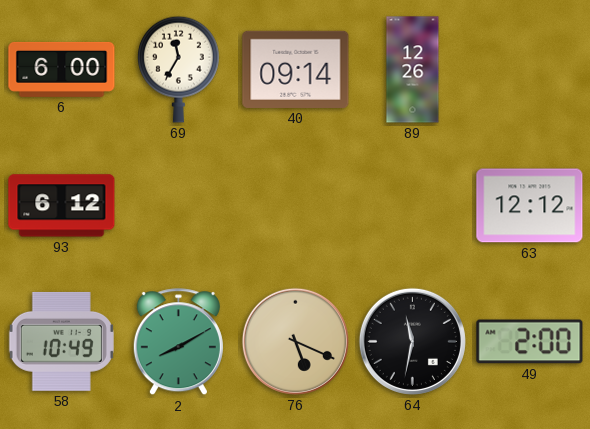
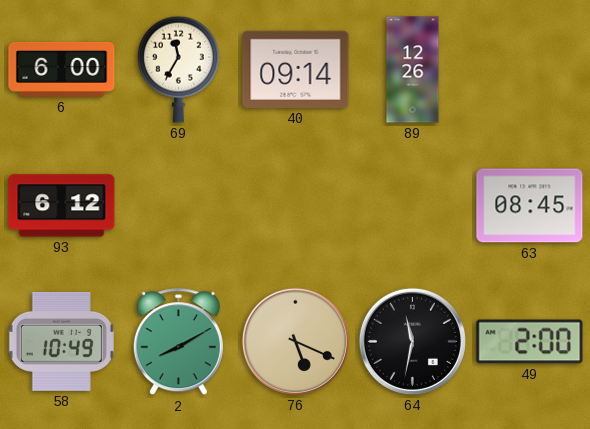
63: 12:12 -> 08:45
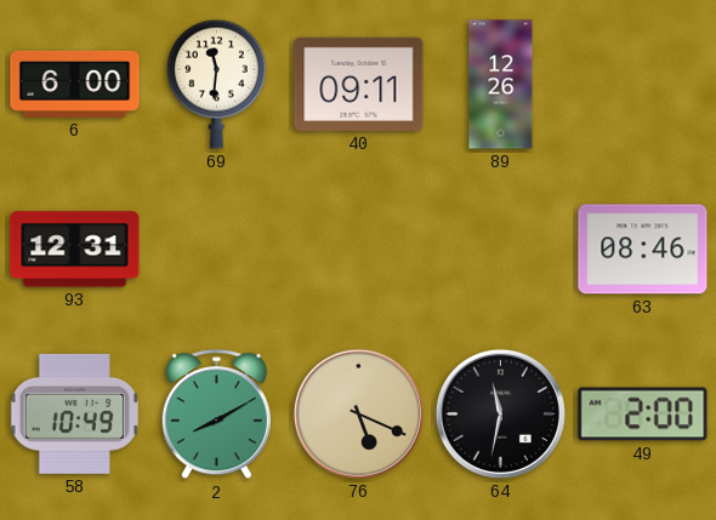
69: 11:35 -> 11:31
40: 09:14 -> 09:11
93: 6:12 -> 12:31
63: 08:45 -> 08:46
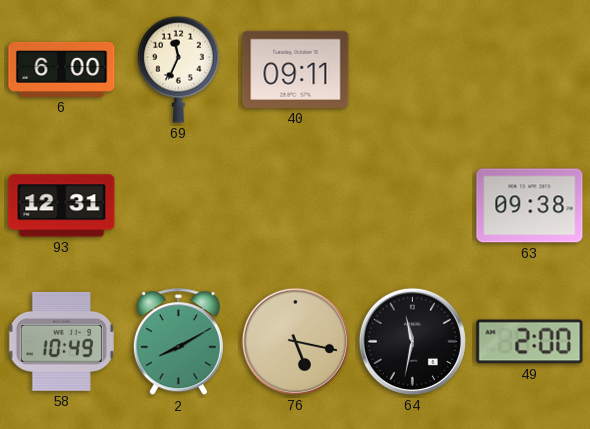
69: 11:31 -> 11:34
89: 12:26 -> none
63: 08:46 -> 09:38
76: 5:19 -> 5:17
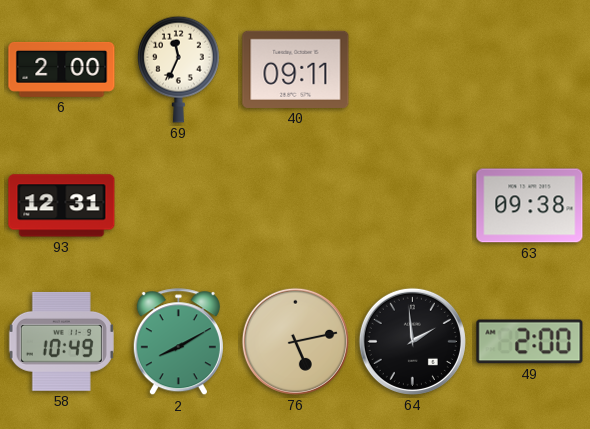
6: 6:00 -> 2:00
76: 5:17 -> 5:13
64: 11:32 -> 1:59
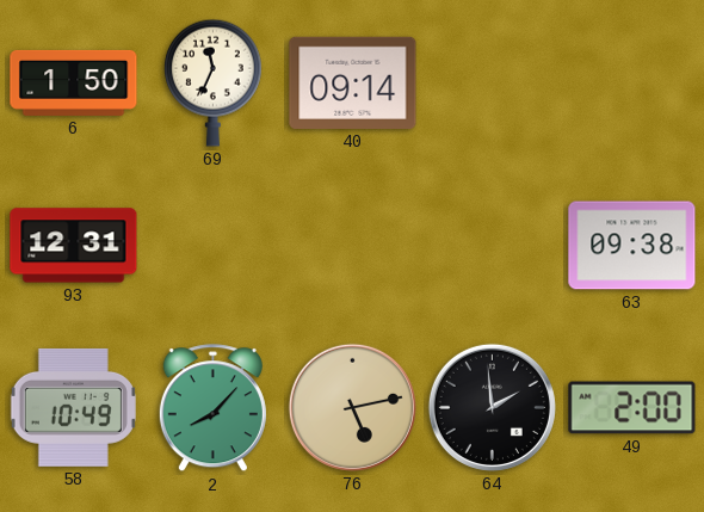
6: 2:00 -> 1:50
40: 09:11 -> 09:14
2: 8:10 -> 8:07
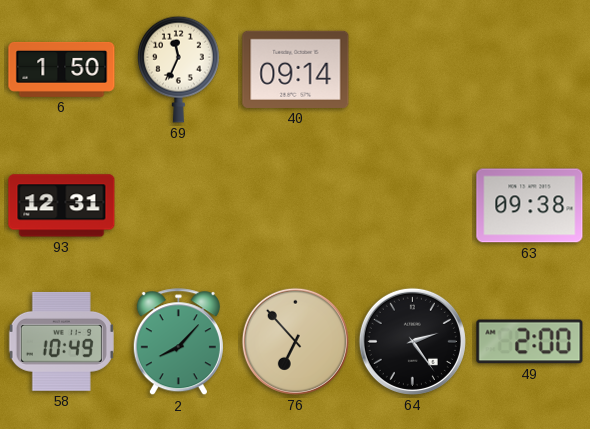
76: 5:13 -> 6:53
64: 1:59 -> 2:24
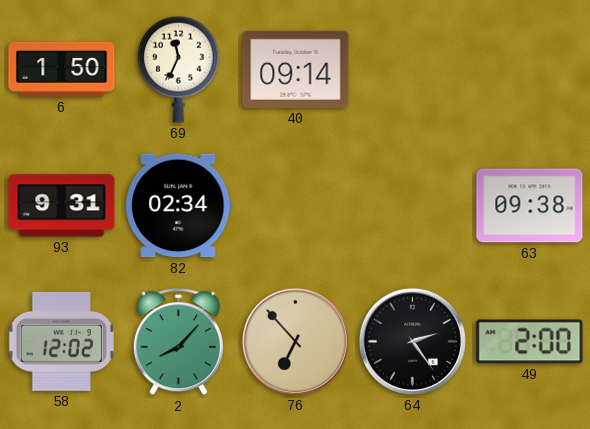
93: 12:31 -> 9:31
82: none -> 02:34
58: 10:49 -> 12:02
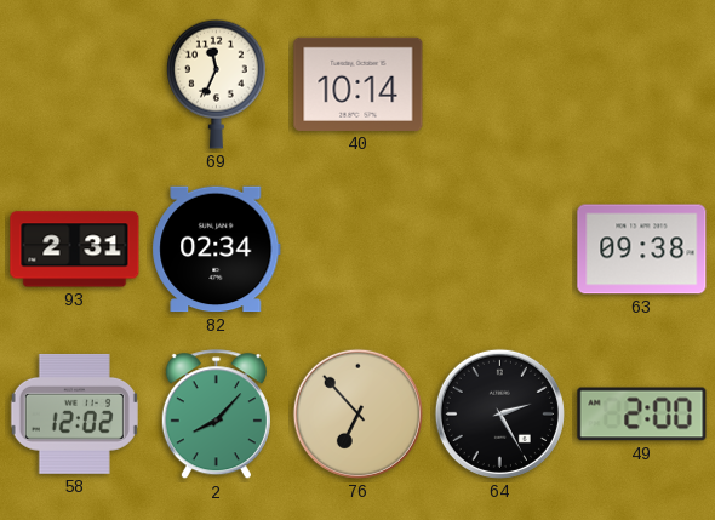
6: 1:50 -> none
40: 09:14 -> 10:14
93: 9:31 -> 2:31
64: 2:24 -> 2:25
